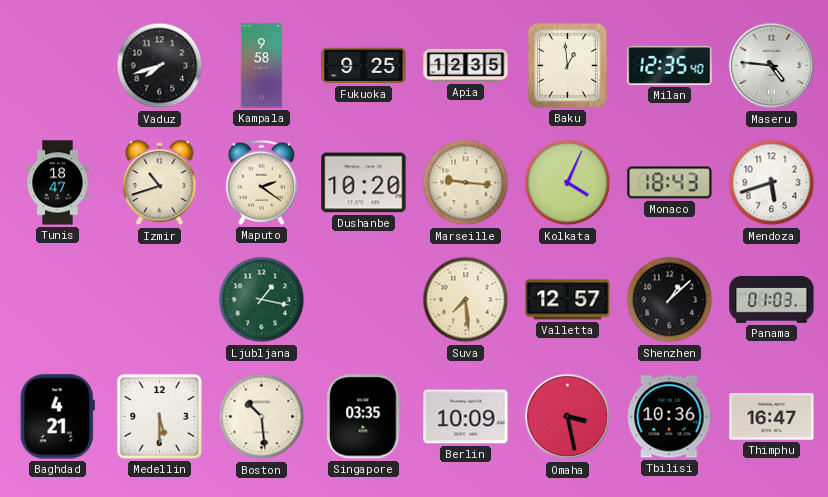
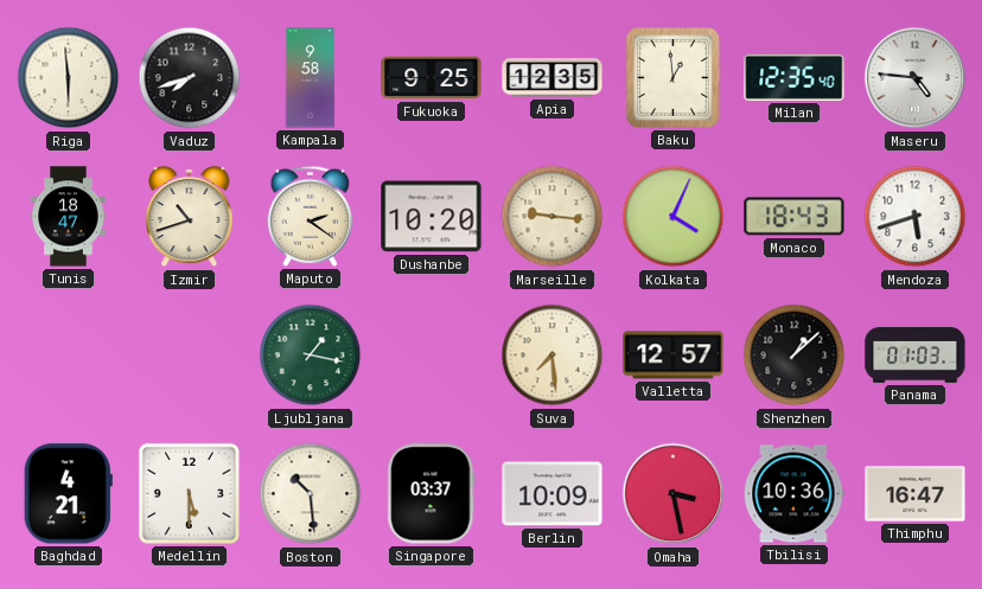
Riga: none -> 5:59
Singapore: 03:35 -> 03:37
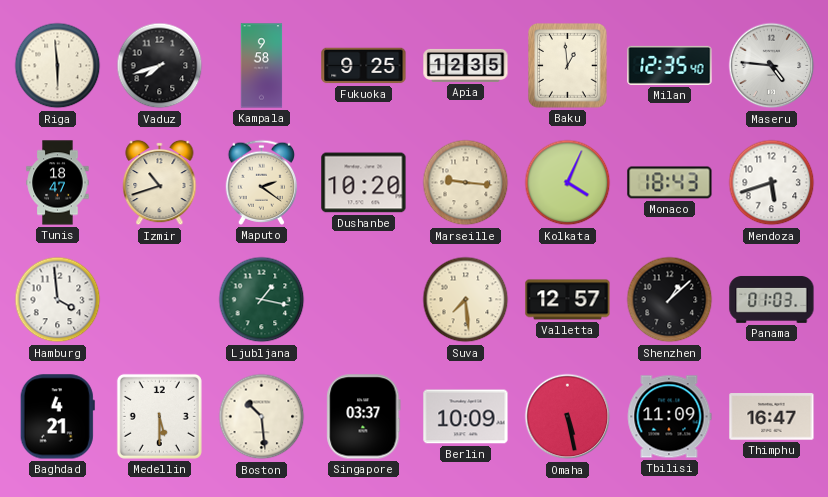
Hamburg: none -> 3:59
Omaha: 3:28 -> 5:28
Tbilisi: 10:36 -> 11:09
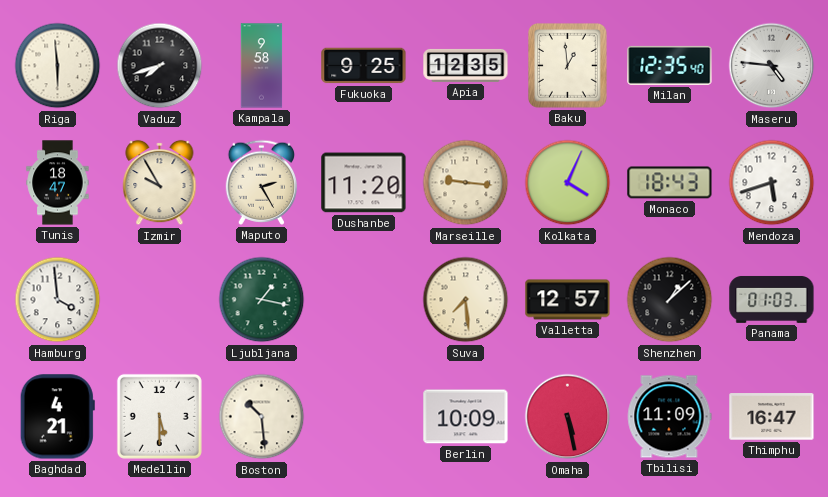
Izmir: 10:42 -> 9:55
Maputo: 2:21 -> 2:25
Dushanbe: 10:20 -> 11:20
Singapore: 03:37 -> none
